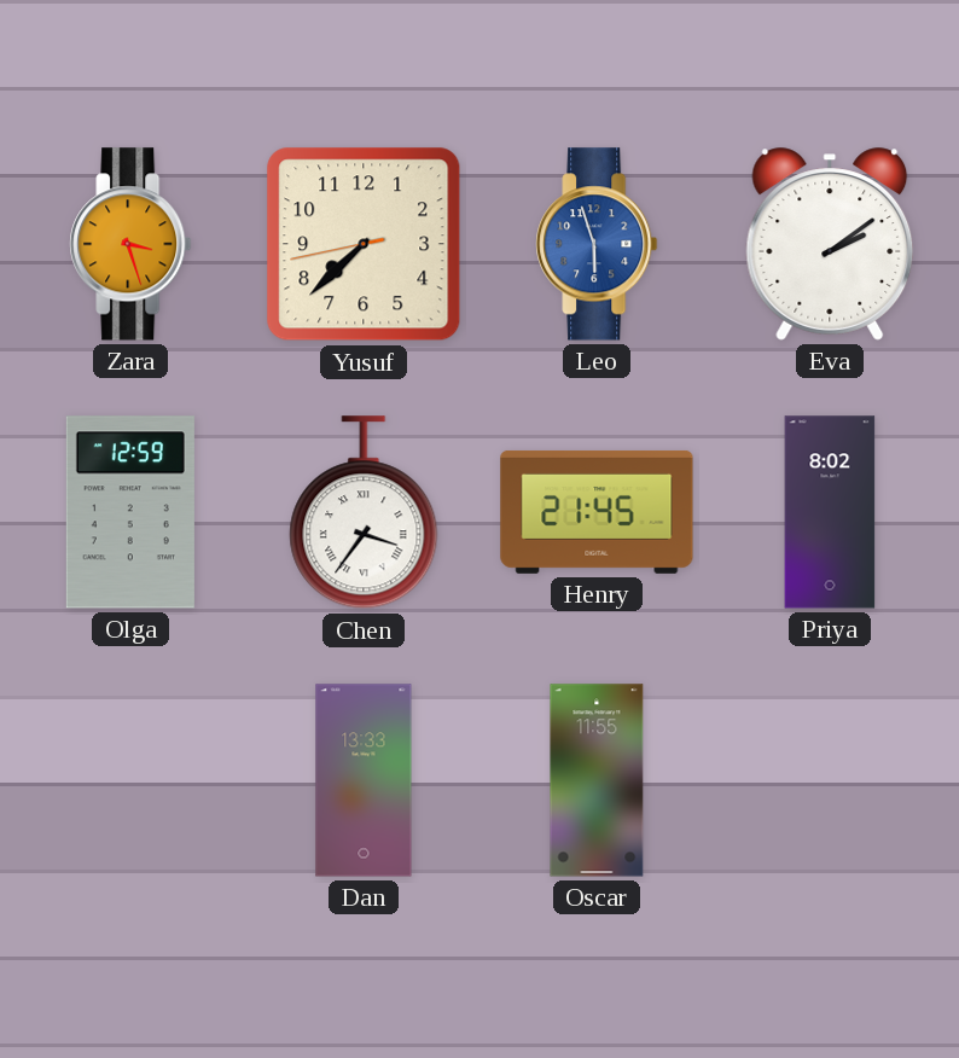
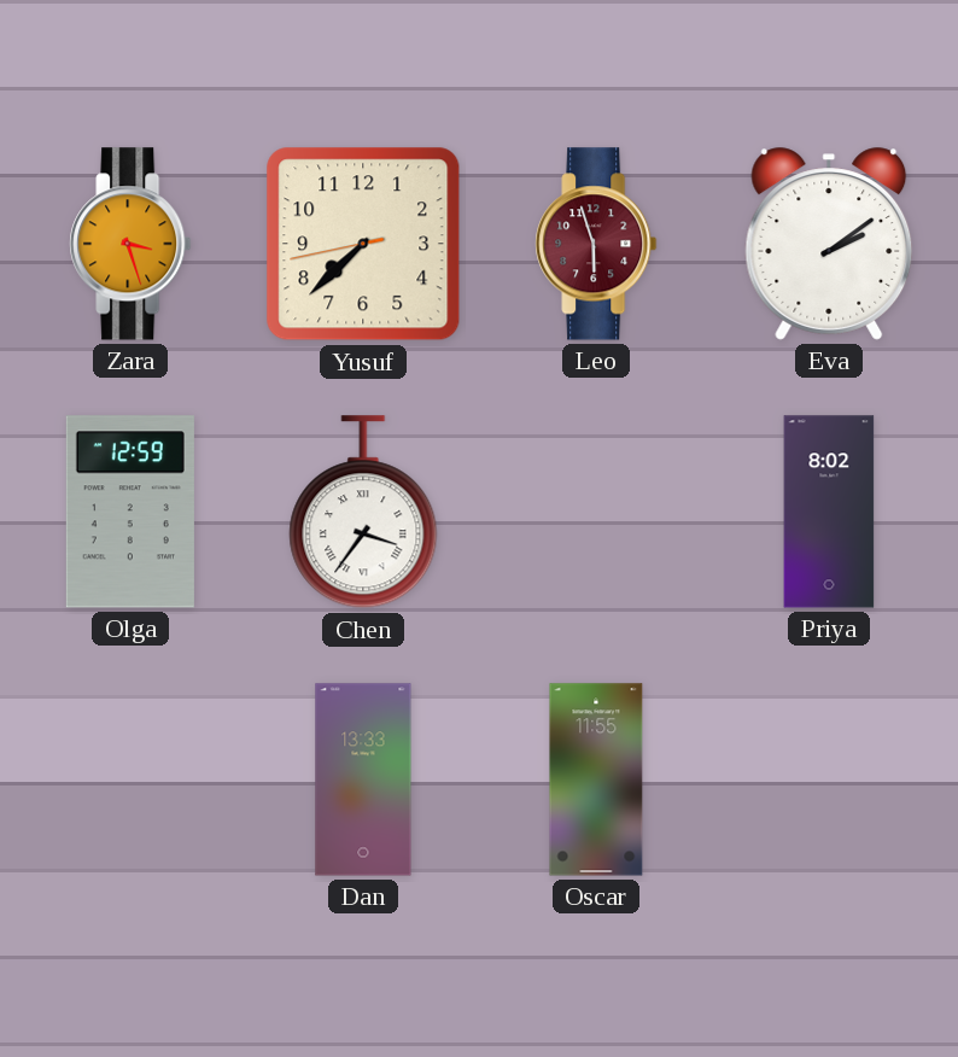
Leo dial: blue -> burgundy
Henry: 21:45 -> none
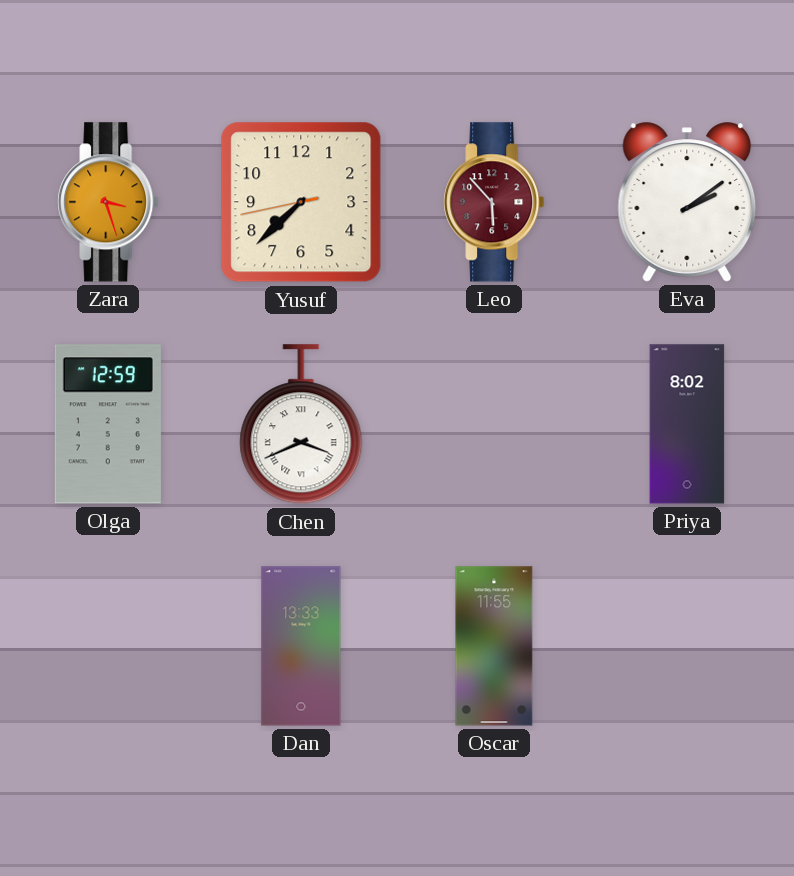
Leo: 5:57 -> 5:53
Chen: 3:36 -> 3:41
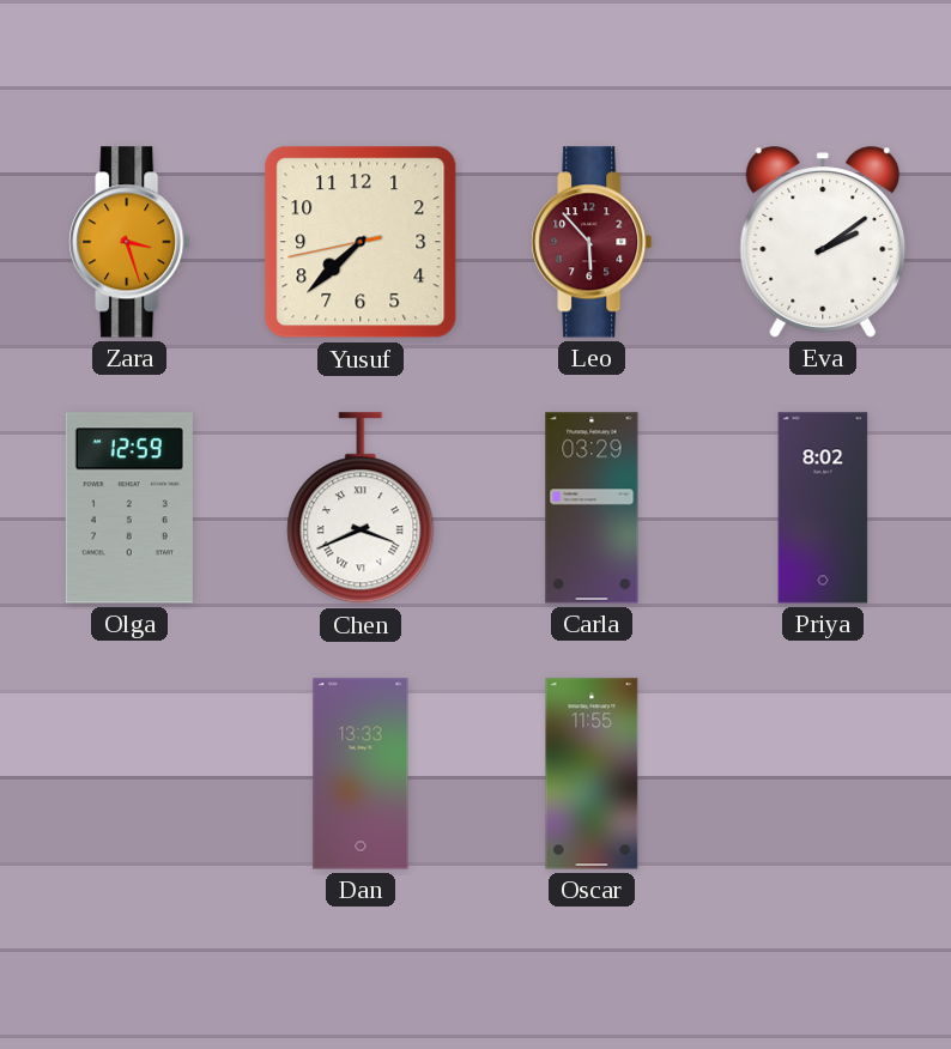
Carla: none -> 03:29
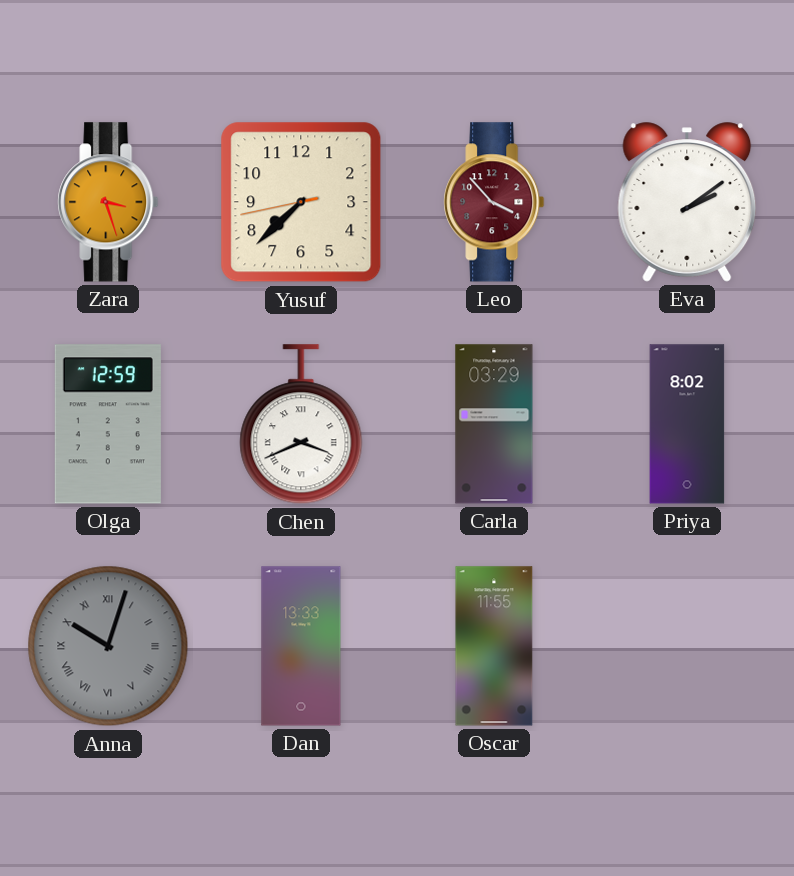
Leo: 5:53 -> 3:53
Anna: none -> 10:03
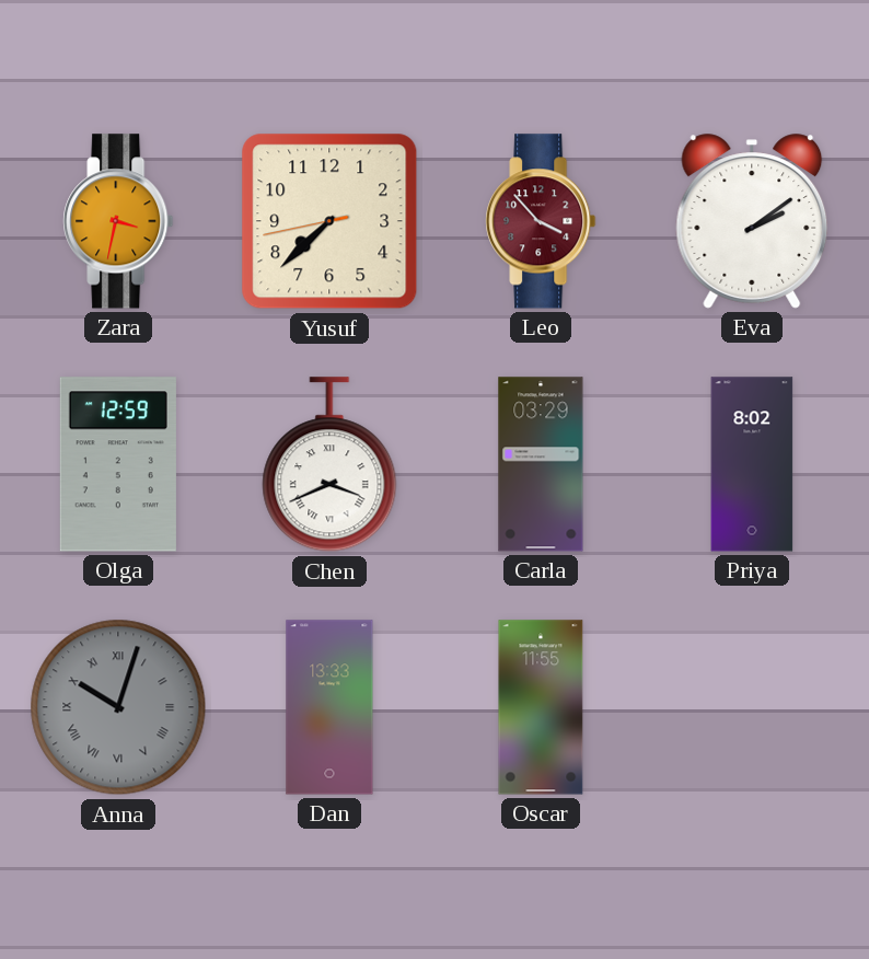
Zara: 3:27 -> 3:32
